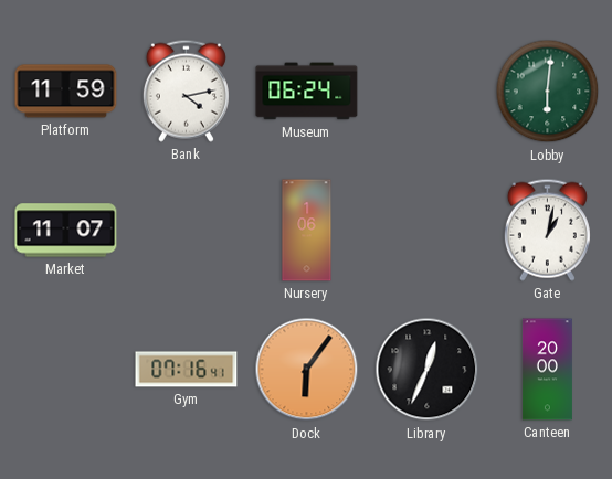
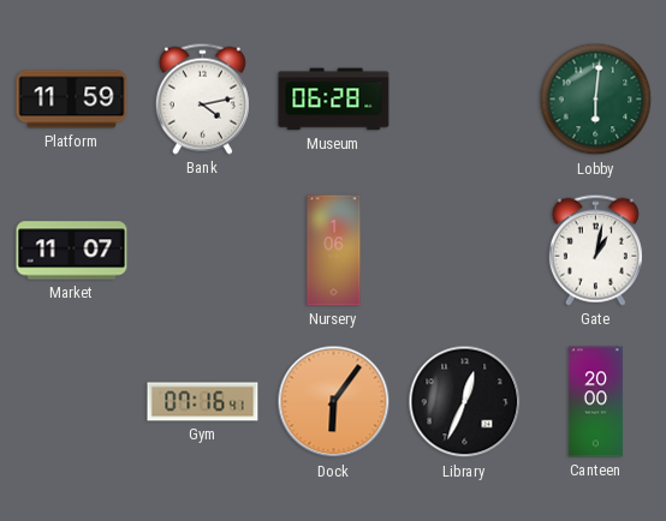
Museum: 06:24 -> 06:28
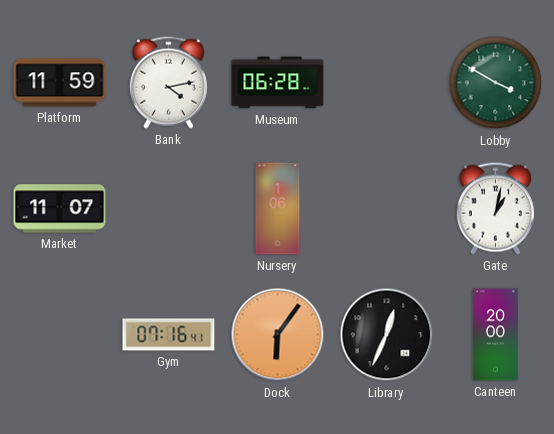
Lobby: 6:01 -> 3:50
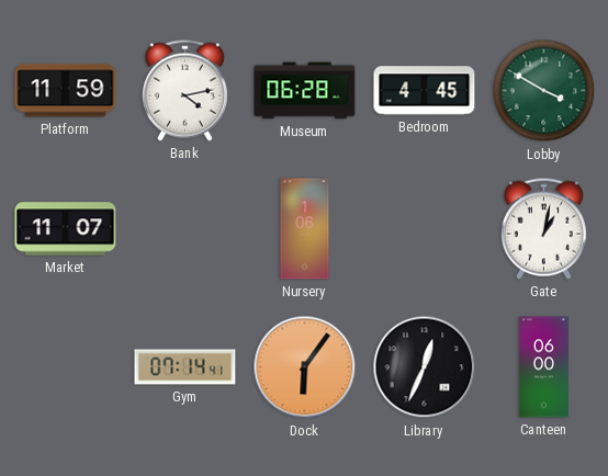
Bedroom: none -> 4:45
Gym: 07:16 -> 07:14
Canteen: 20:00 -> 06:00
